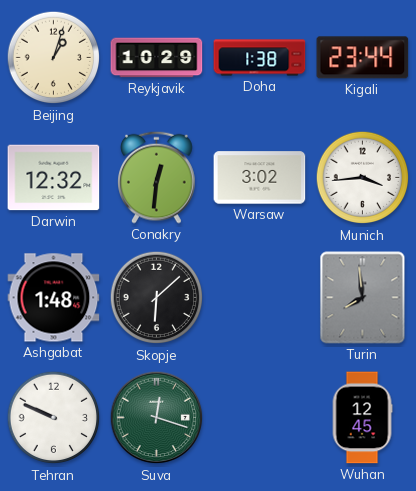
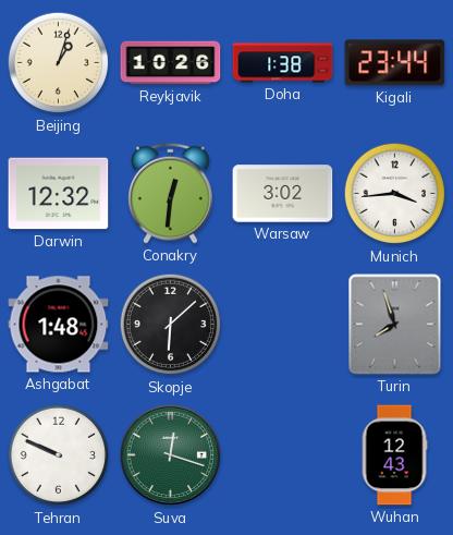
Reykjavik: 10:29 -> 10:26
Turin: 7:59 -> 7:57
Wuhan: 12:45 -> 12:43
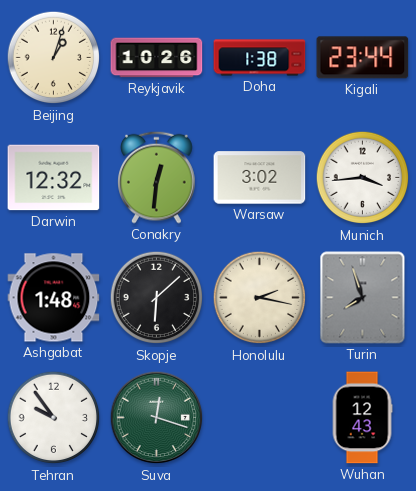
Honolulu: none -> 2:17
Tehran: 9:49 -> 9:54
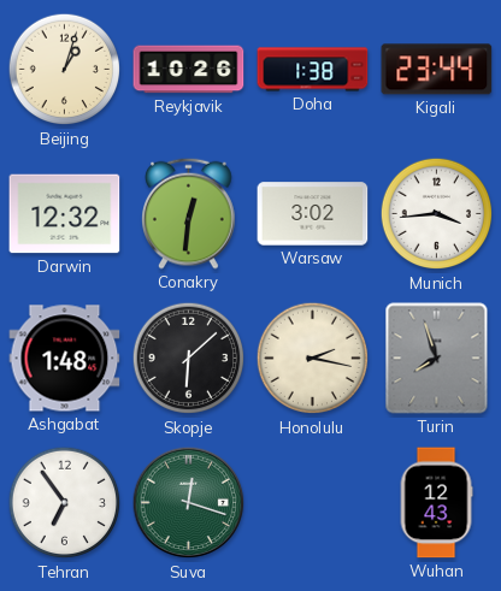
Tehran: 9:54 -> 6:54
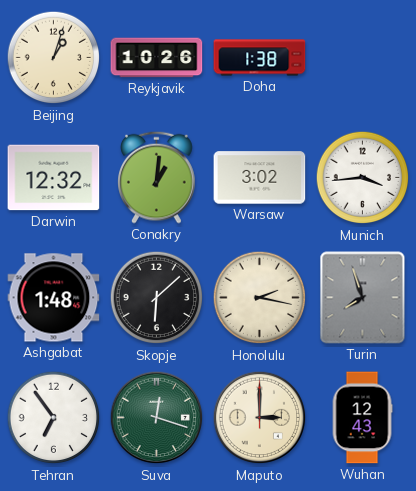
Kigali: 23:44 -> none
Conakry: 12:31 -> 1:01
Maputo: none -> 3:00
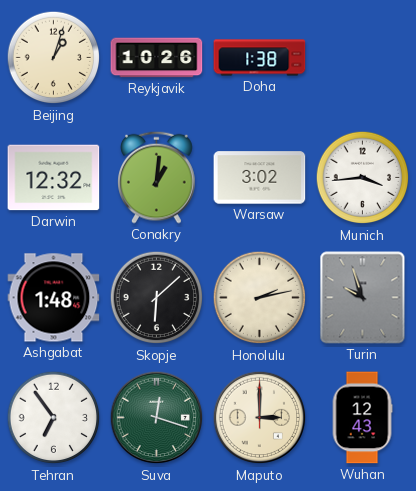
Honolulu: 2:17 -> 2:13
Turin: 7:57 -> 9:57
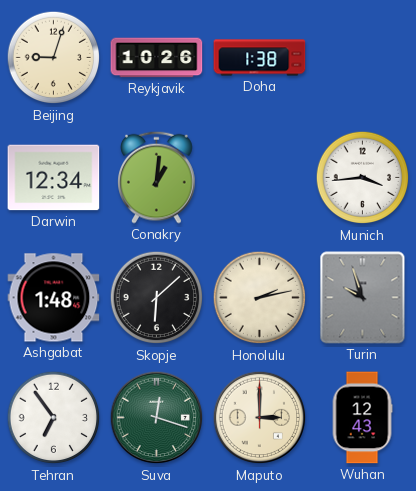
Beijing: 1:03 -> 9:03
Darwin: 12:32 -> 12:34
Warsaw: 3:02 -> none
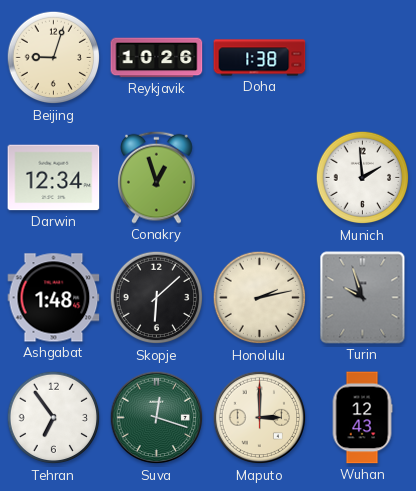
Conakry: 1:01 -> 12:57
Munich: 3:44 -> 1:59
